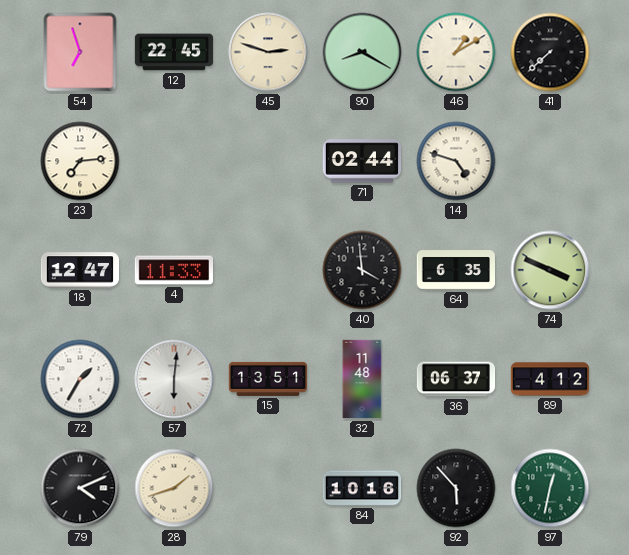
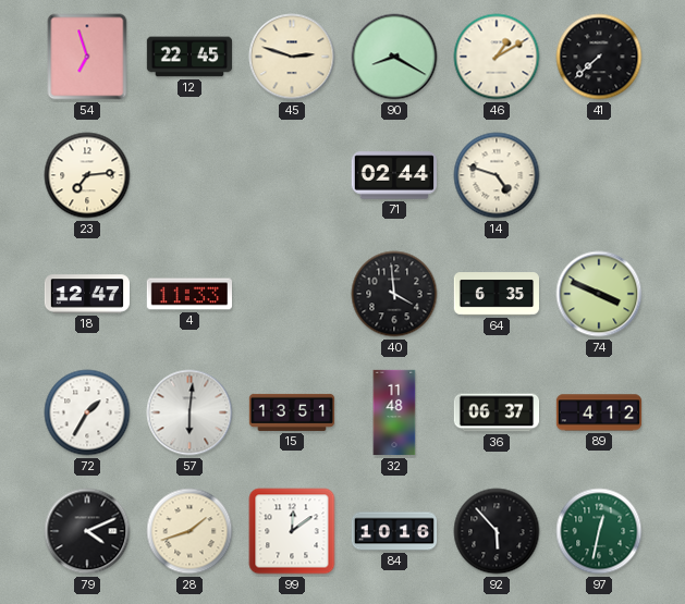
99: none -> 12:09
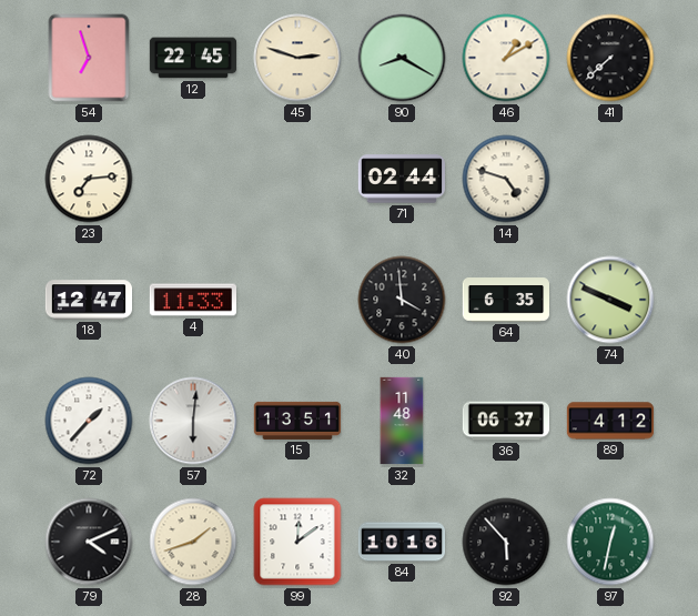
72: 1:35 -> 1:37
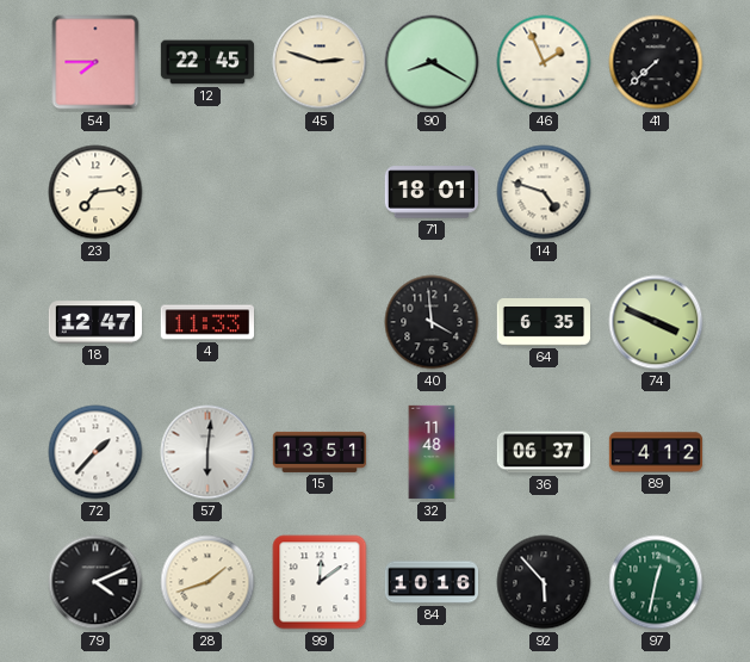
54: 6:57 -> 7:45
46: 1:10 -> 1:56
71: 02:44 -> 18:01
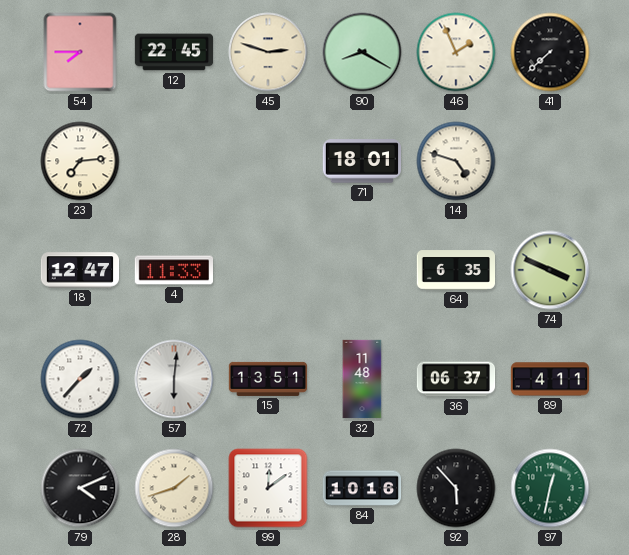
40: 3:59 -> none
89: 4:12 -> 4:11
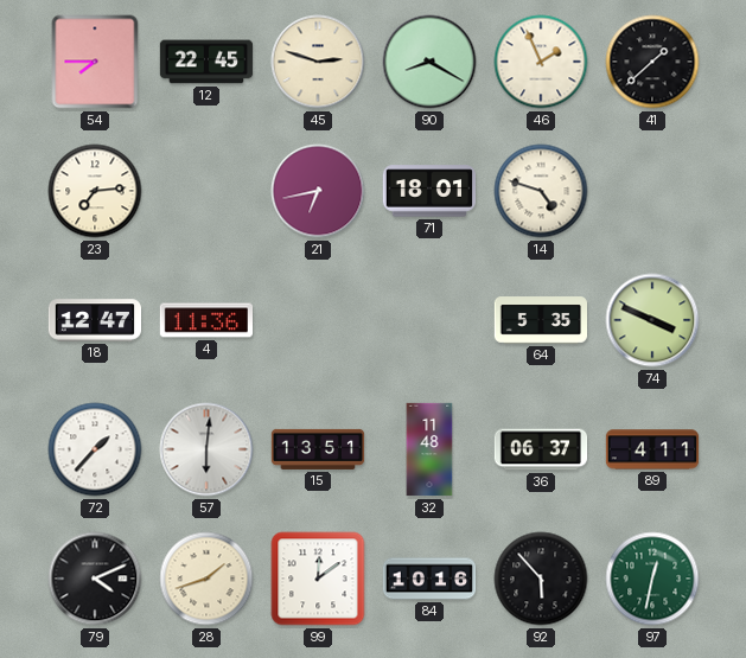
41: 7:38 -> 1:38
21: none -> 6:43
4: 11:33 -> 11:36
64: 6:35 -> 5:35
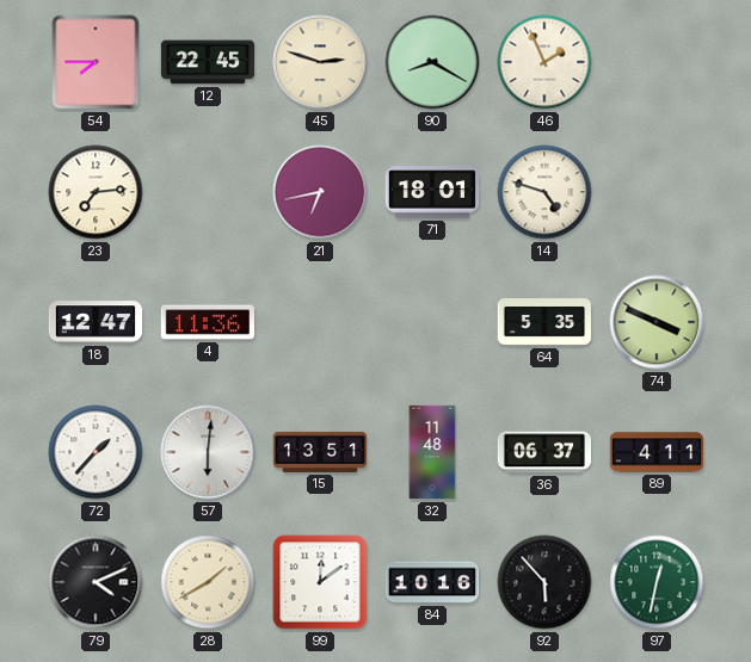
41: 1:38 -> none
28: 1:42 -> 1:40
